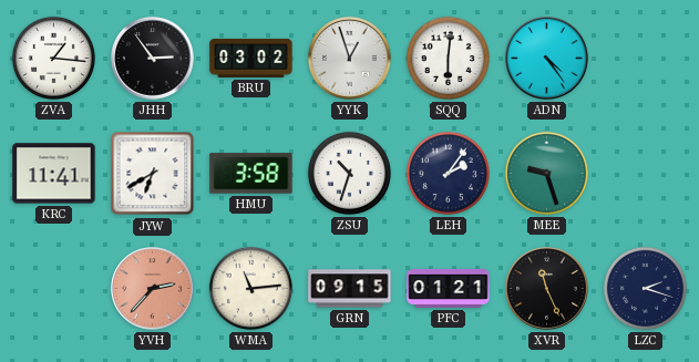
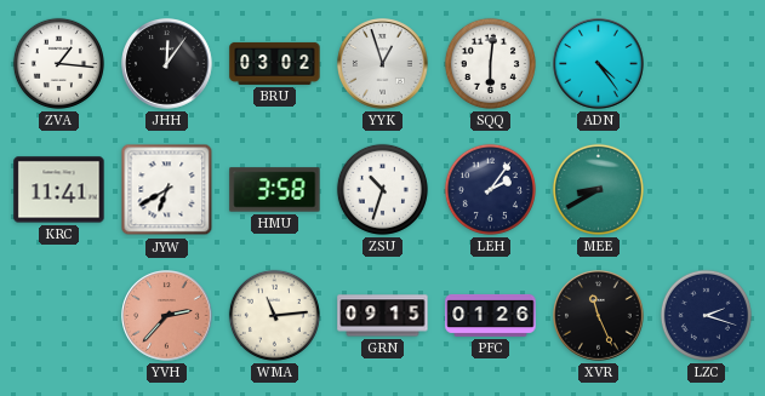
JHH: 2:54 -> 12:06
MEE: 9:27 -> 8:40
PFC: 01:21 -> 01:26
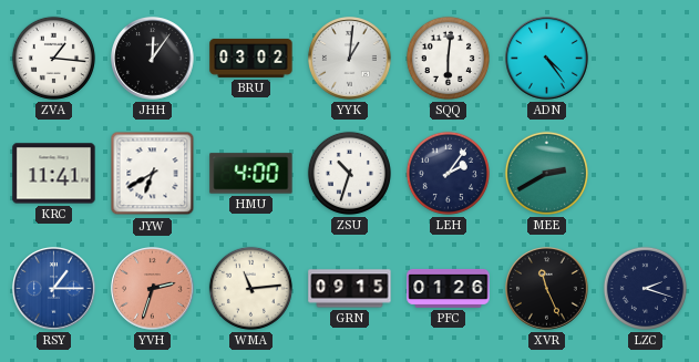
YYK: 12:57 -> 1:01
HMU: 3:58 -> 4:00
MEE: 8:40 -> 2:40
RSY: none -> 1:15
YVH: 2:37 -> 2:33
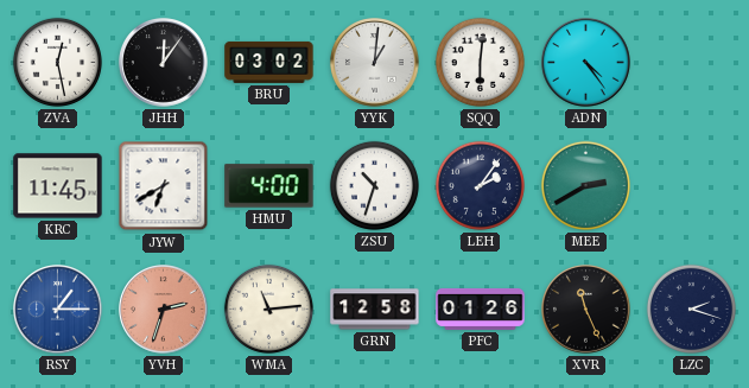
ZVA: 1:16 -> 12:28
KRC: 11:41 -> 11:45
GRN: 09:15 -> 12:58
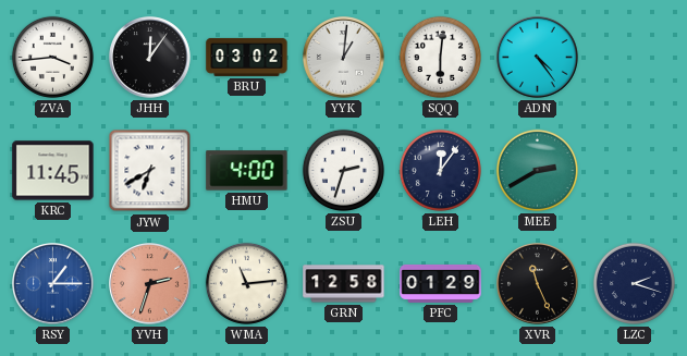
ZVA: 12:28 -> 3:44
ZSU: 10:33 -> 2:33
LEH: 2:06 -> 12:06
PFC: 01:26 -> 01:29
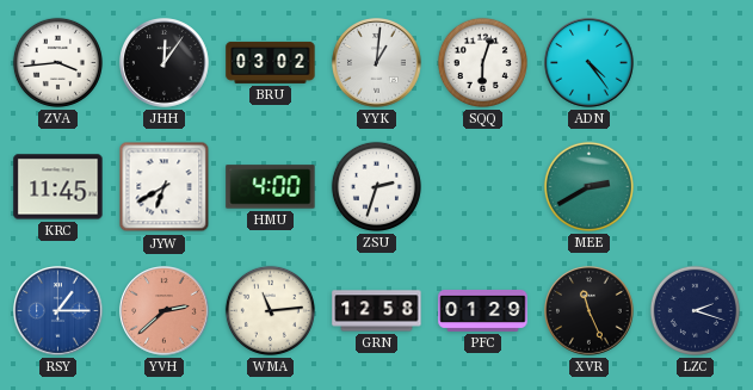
SQQ: 6:01 -> 6:03
LEH: 12:06 -> none
YVH: 2:33 -> 2:38
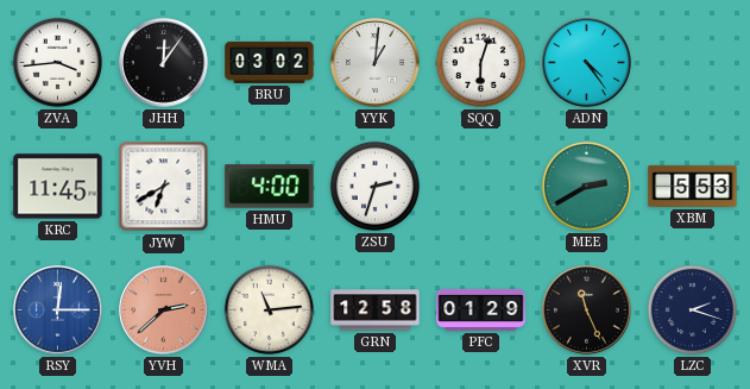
XBM: none -> 5:53
RSY: 1:15 -> 12:15
